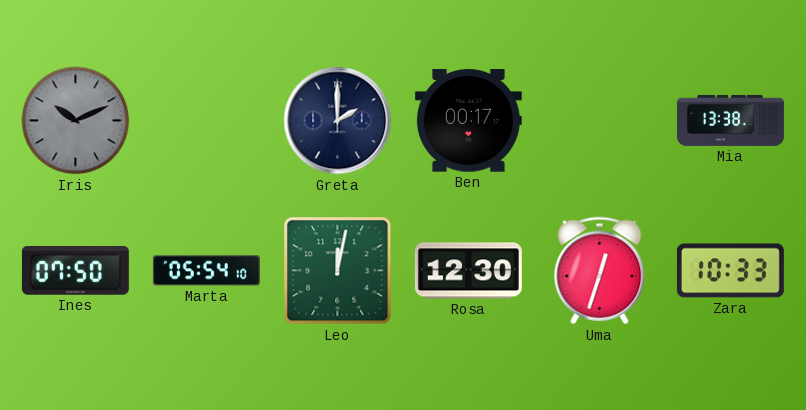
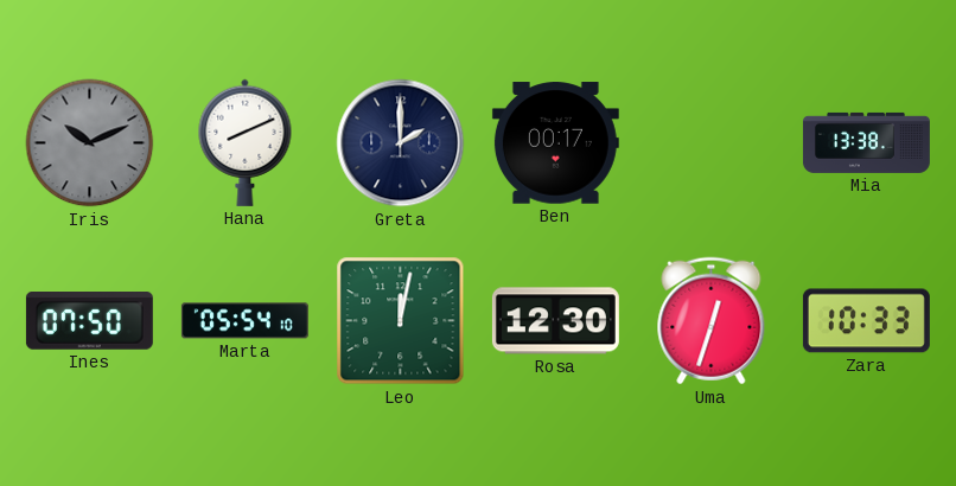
Hana: none -> 8:11
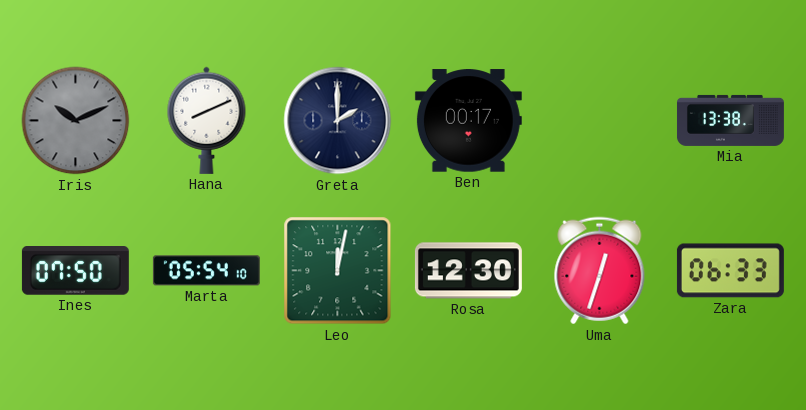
Zara: 10:33 -> 06:33
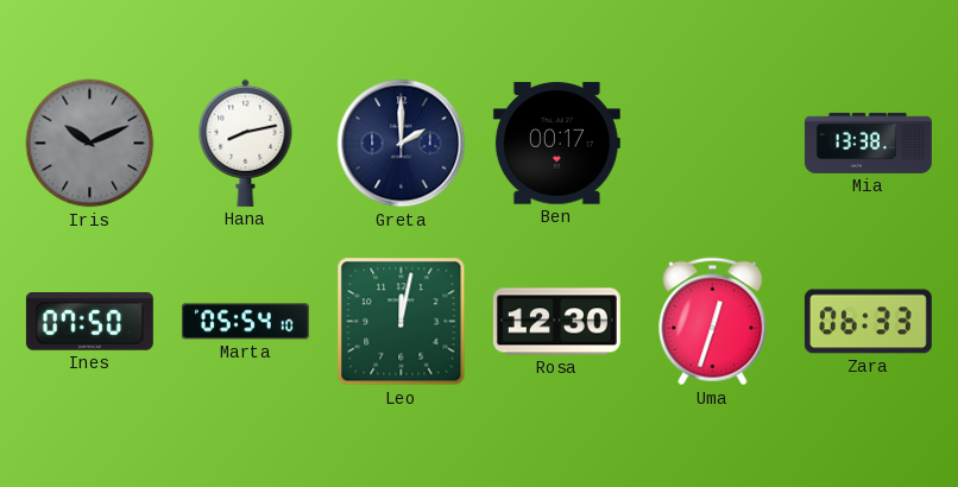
Hana: 8:11 -> 8:13
